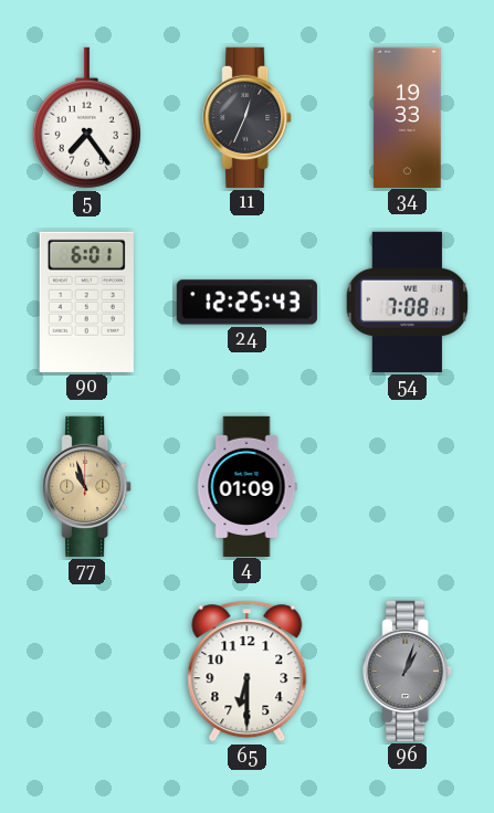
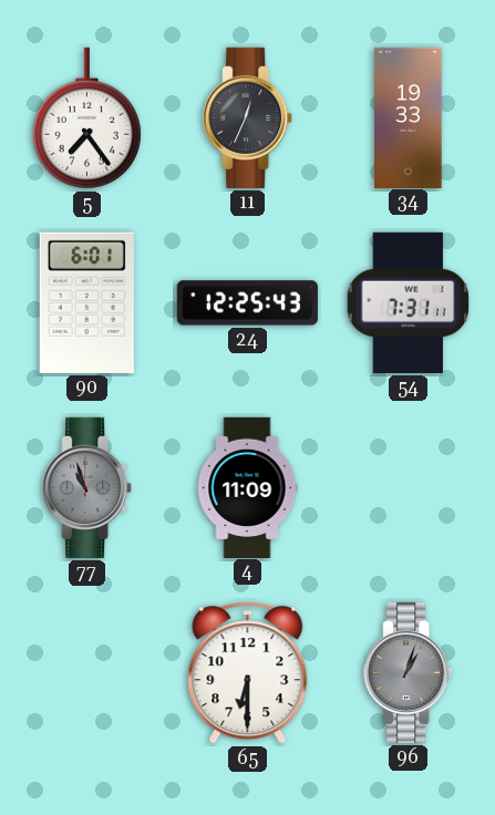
54: 7:08 -> 7:31
77 dial: champagne -> grey
4: 01:09 -> 11:09
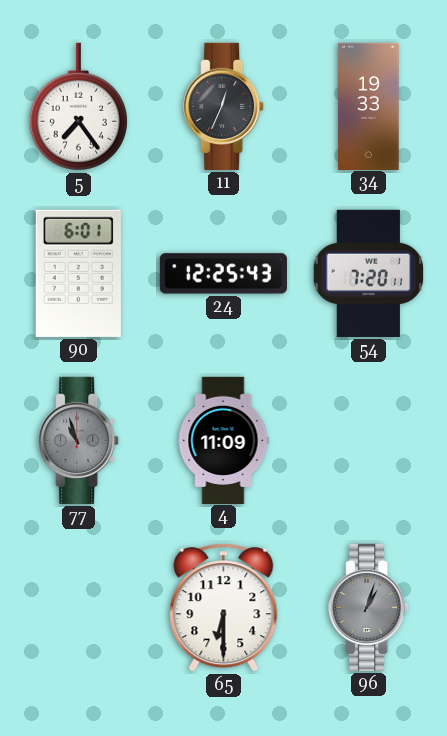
54: 7:31 -> 7:20
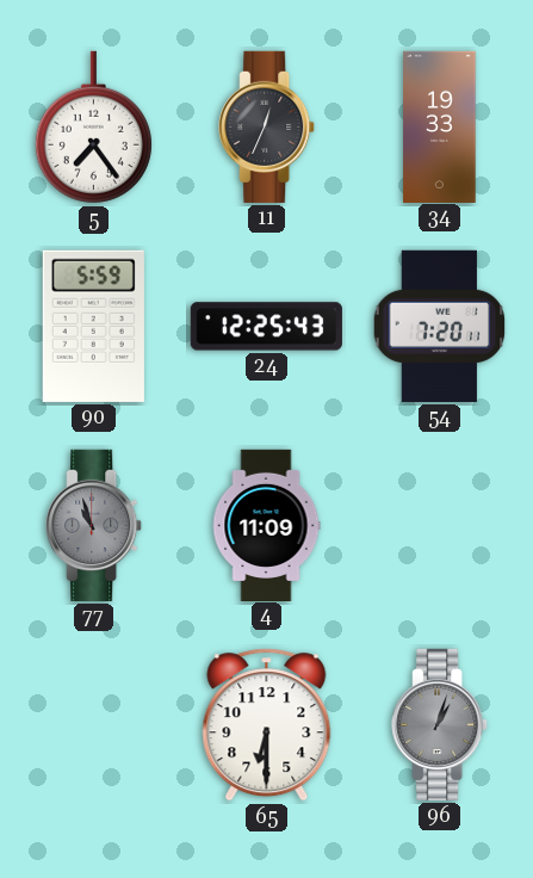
90: 6:01 -> 5:59
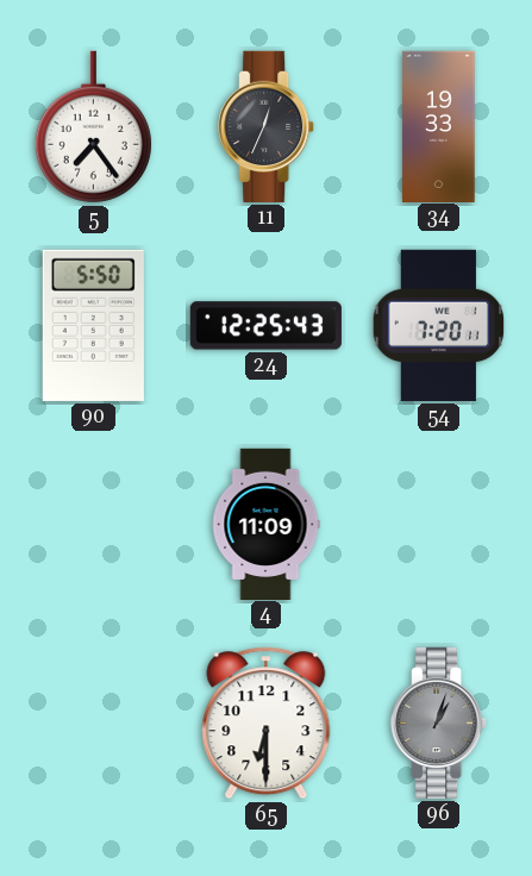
90: 5:59 -> 5:50
77: 10:57 -> none
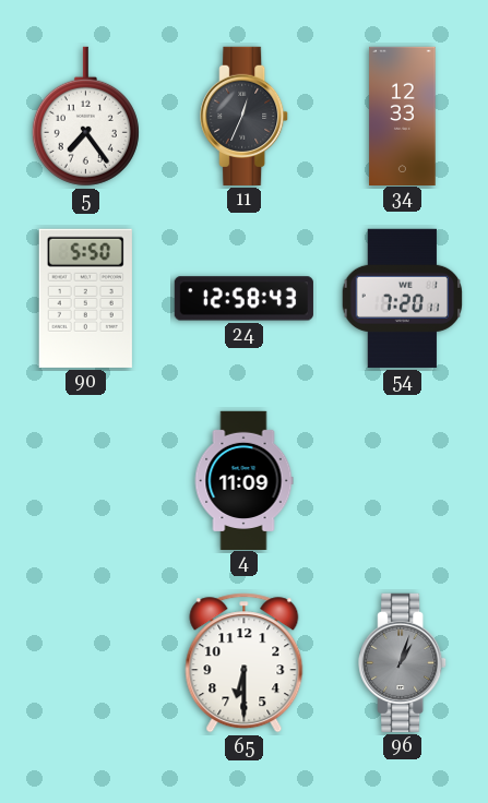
34: 19:33 -> 12:33
24: 12:25 -> 12:58
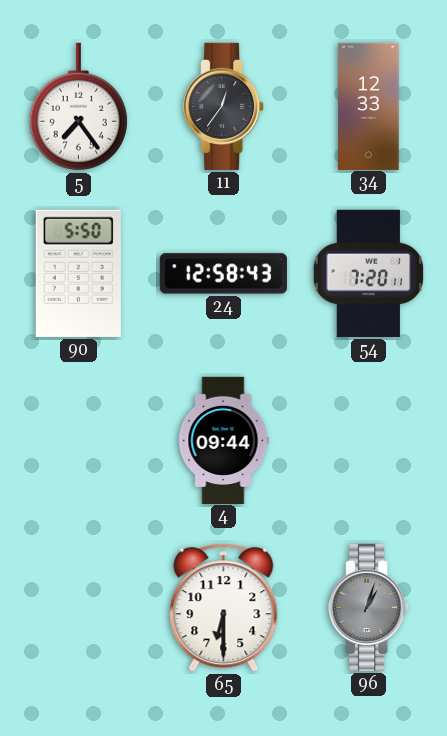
11: 12:34 -> 12:36
4: 11:09 -> 09:44
